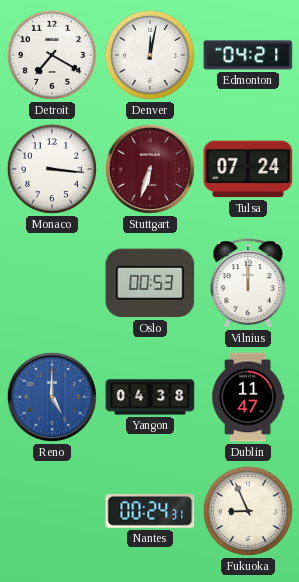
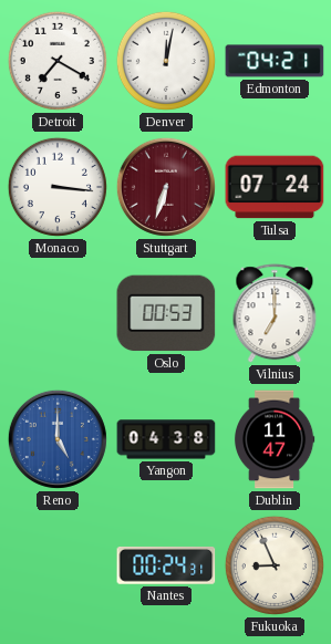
Vilnius: 12:00 -> 7:00
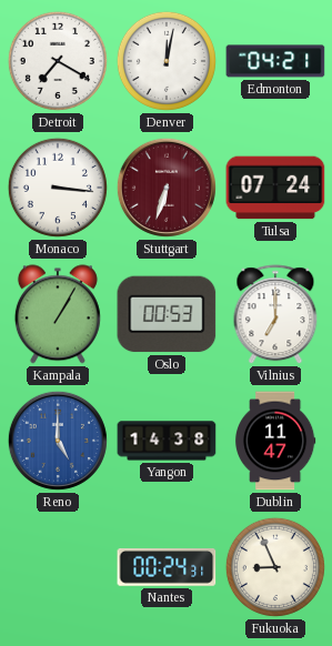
Kampala: none -> 1:05
Yangon: 04:38 -> 14:38
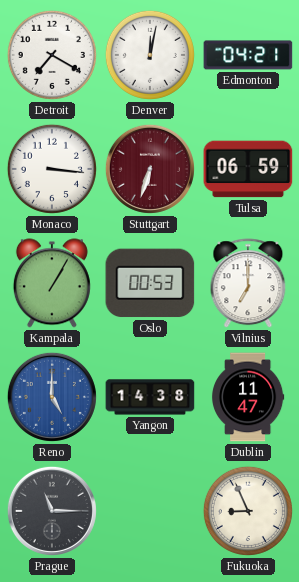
Tulsa: 07:24 -> 06:59
Prague: none -> 11:15
Nantes: 00:24 -> none
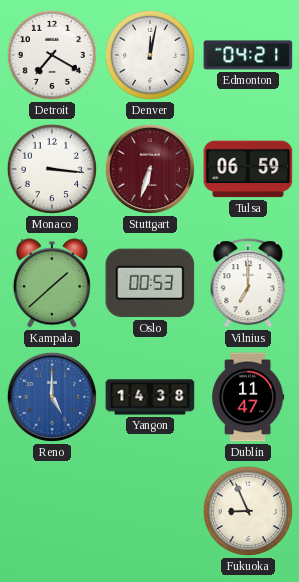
Kampala: 1:05 -> 1:38
Prague: 11:15 -> none
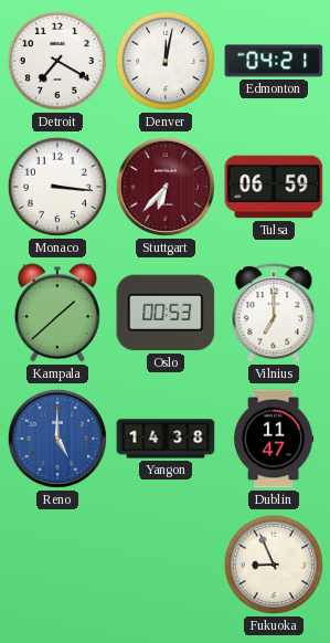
Stuttgart: 6:33 -> 6:37
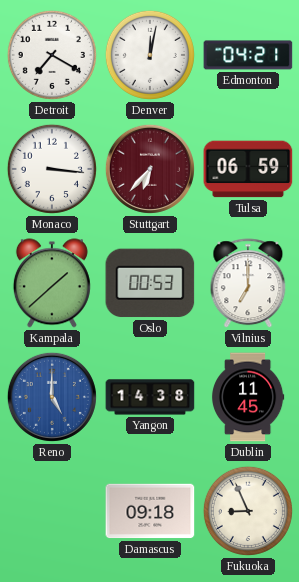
Dublin: 11:47 -> 11:45
Damascus: none -> 09:18
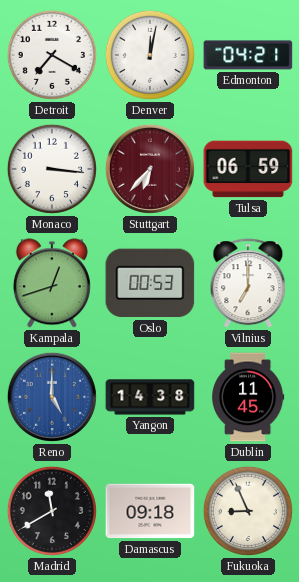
Kampala: 1:38 -> 12:42
Madrid: none -> 11:40
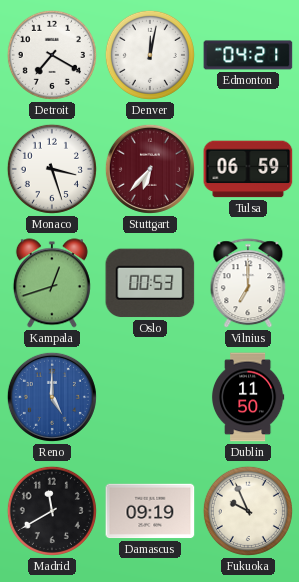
Monaco: 3:16 -> 3:27
Yangon: 14:38 -> none
Dublin: 11:45 -> 11:50
Damascus: 09:18 -> 09:19
Fukuoka: 8:56 -> 9:56
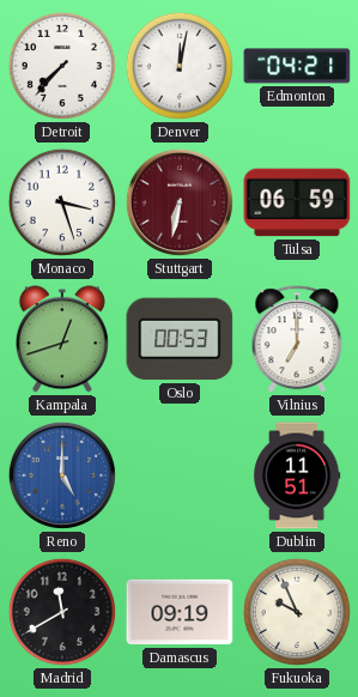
Detroit: 7:20 -> 7:37
Stuttgart: 6:37 -> 6:32
Dublin: 11:50 -> 11:51
